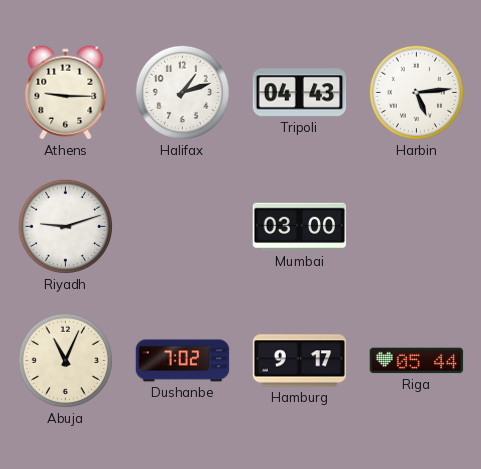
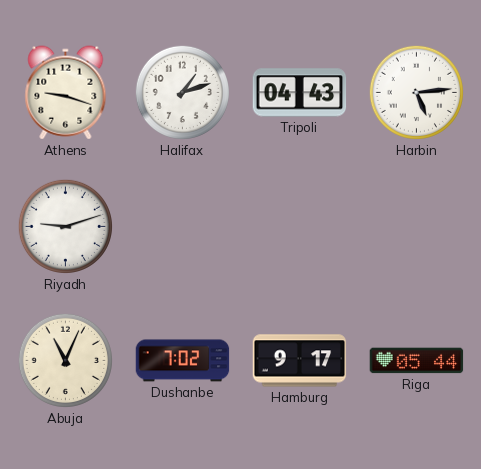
Athens: 9:15 -> 9:18
Mumbai: 03:00 -> none
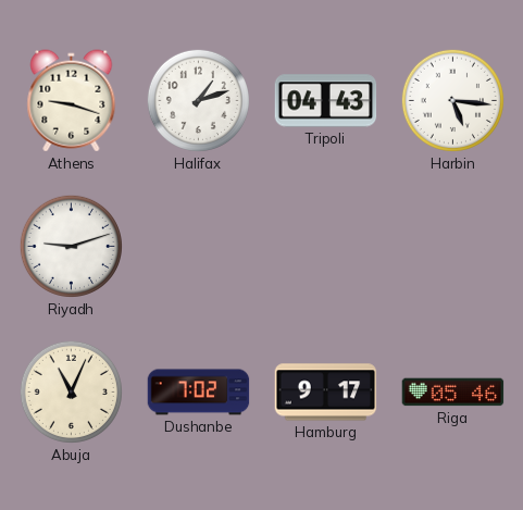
Harbin: 5:14 -> 5:16
Riga: 05:44 -> 05:46
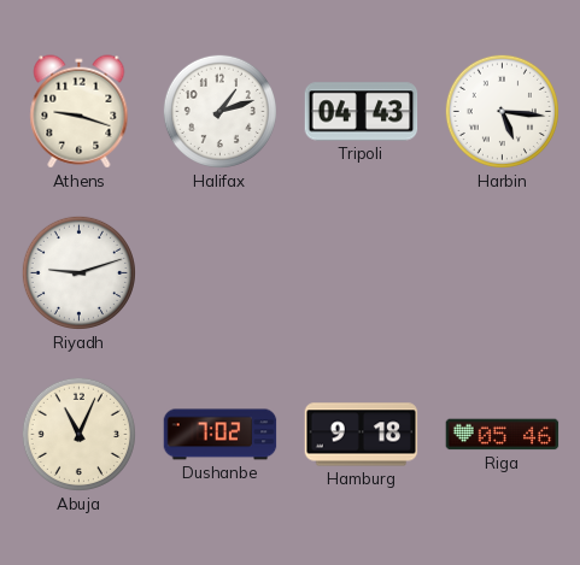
Hamburg: 9:17 -> 9:18
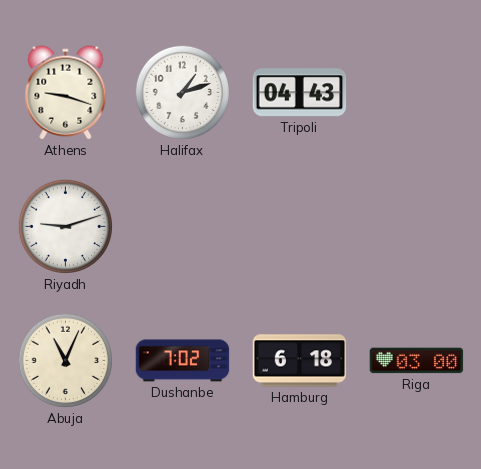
Harbin: 5:16 -> none
Hamburg: 9:18 -> 6:18
Riga: 05:46 -> 03:00
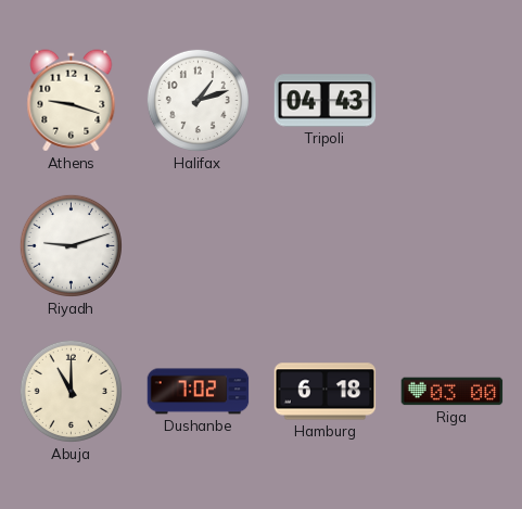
Abuja: 11:04 -> 11:00
